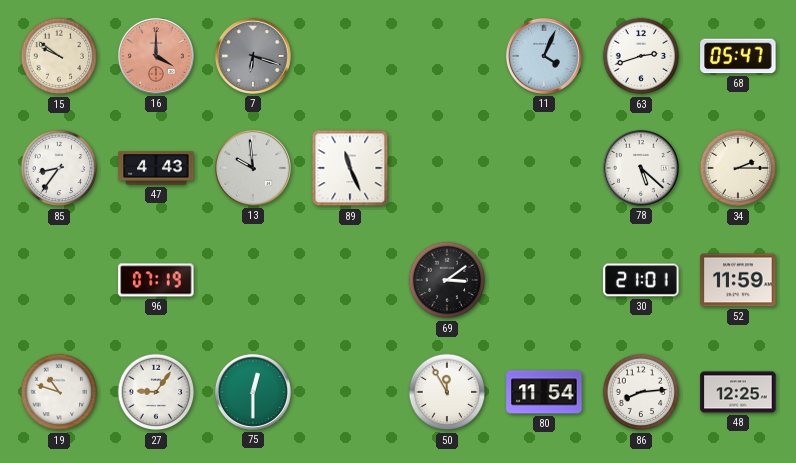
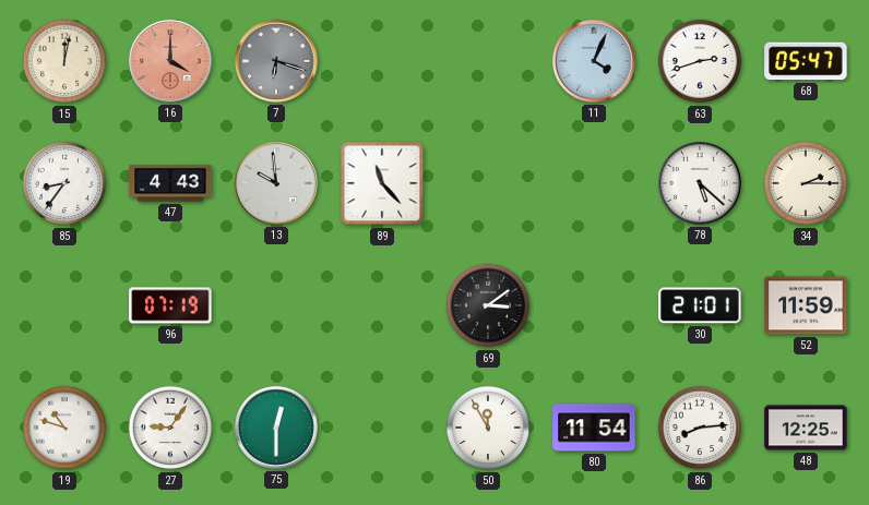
15: 9:51 -> 12:02
89: 11:26 -> 11:23
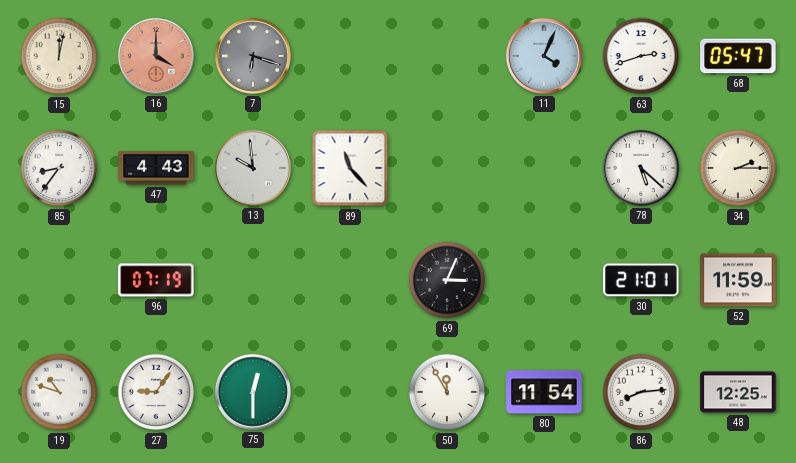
69: 3:09 -> 3:04
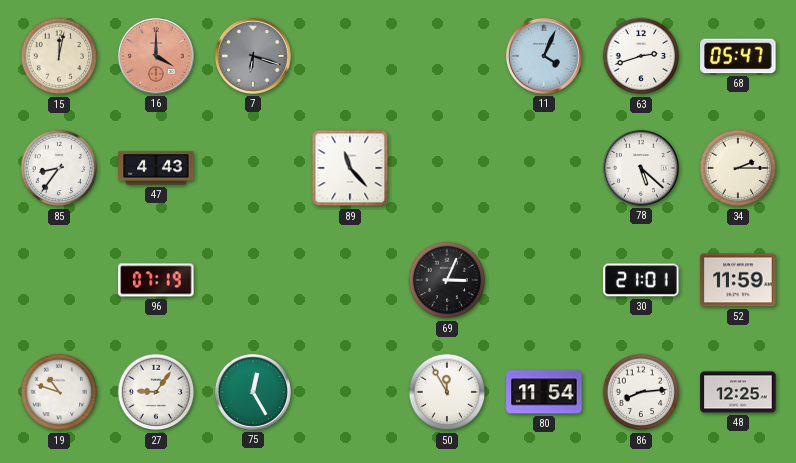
13: 9:59 -> none
75: 12:30 -> 12:25
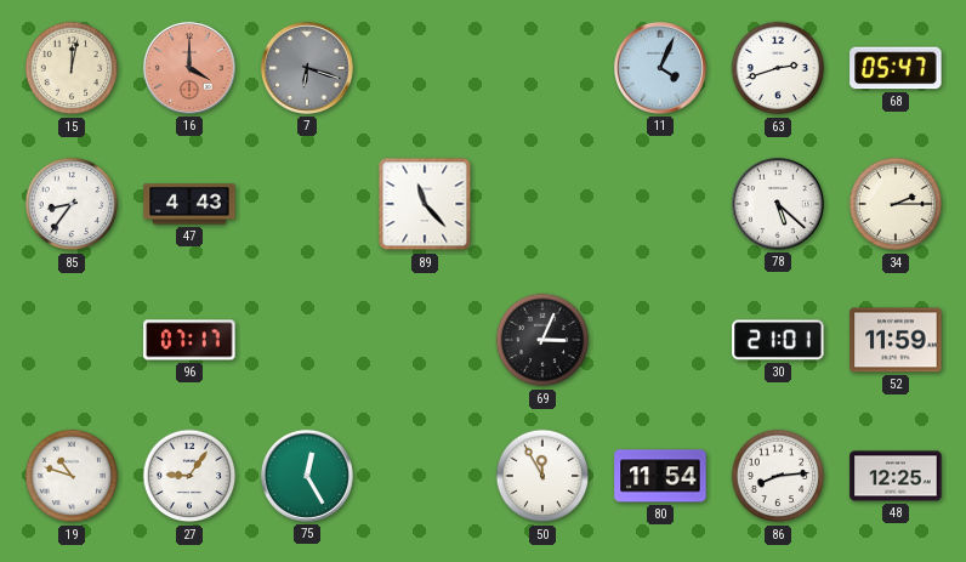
96: 07:19 -> 07:17
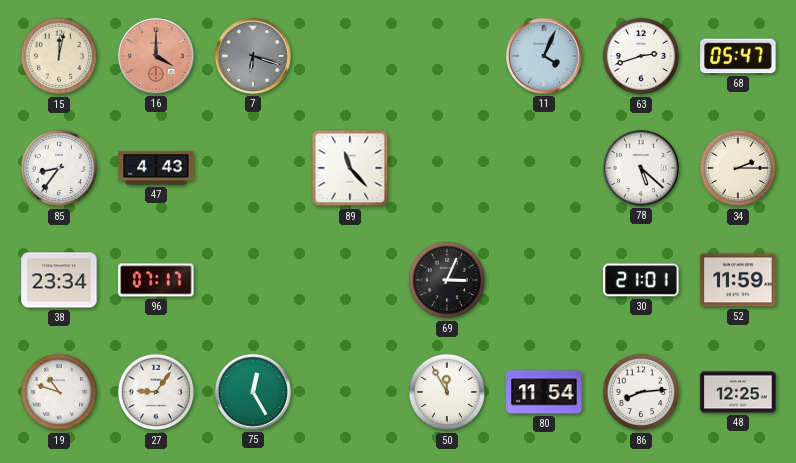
38: none -> 23:34
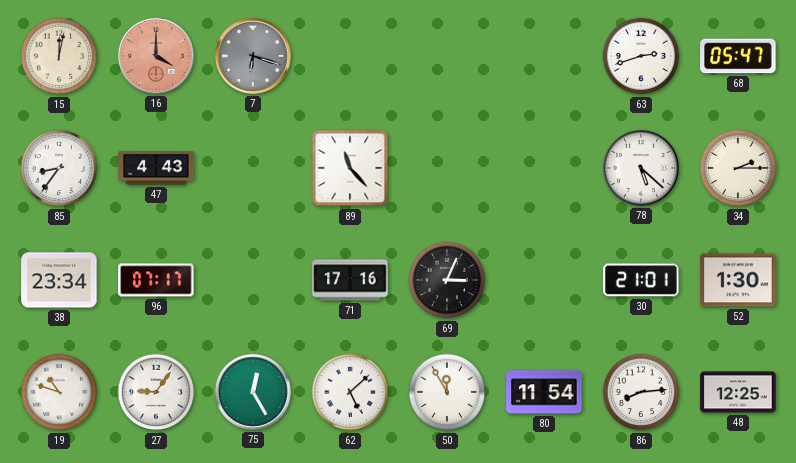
11: 4:04 -> none
71: none -> 17:16
52: 11:59 -> 1:30
62: none -> 5:08
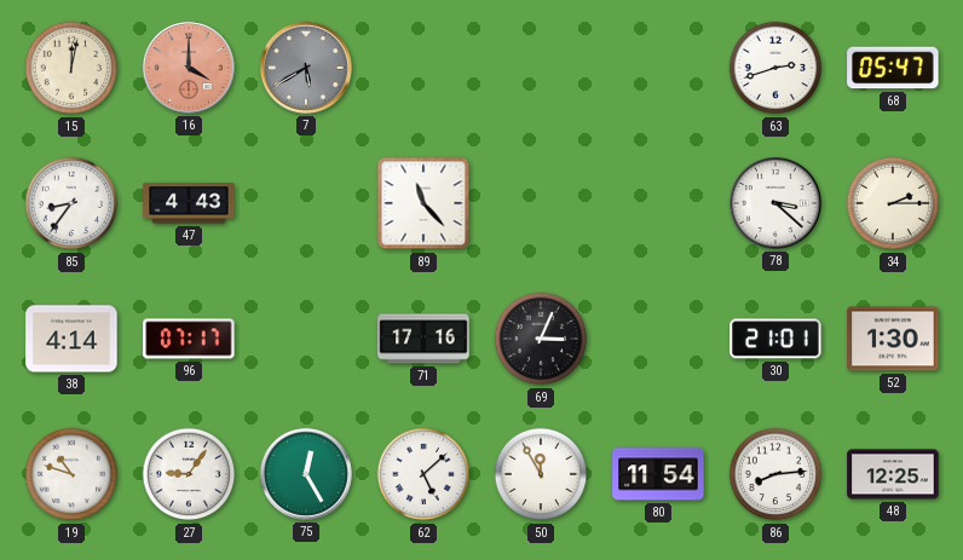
7: 6:18 -> 5:40
78: 5:22 -> 3:22
38: 23:34 -> 4:14
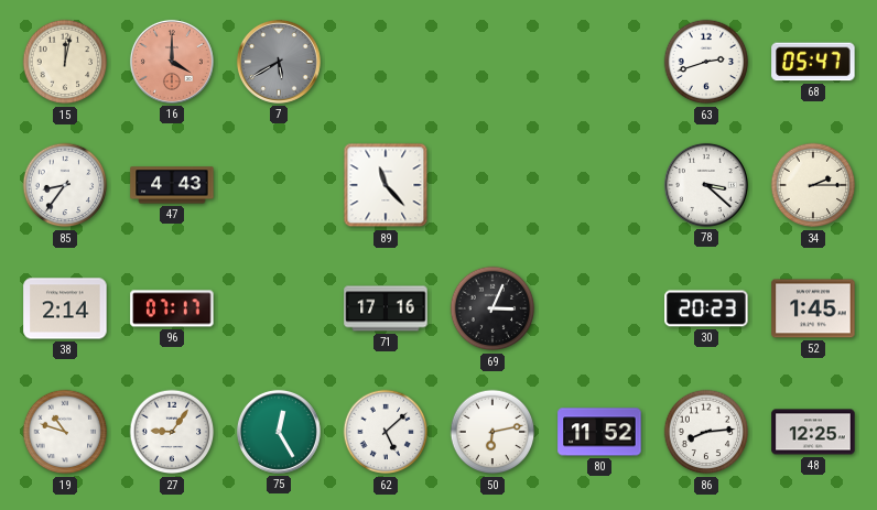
38: 4:14 -> 2:14
30: 21:01 -> 20:23
52: 1:30 -> 1:45
50: 11:55 -> 6:13
80: 11:54 -> 11:52
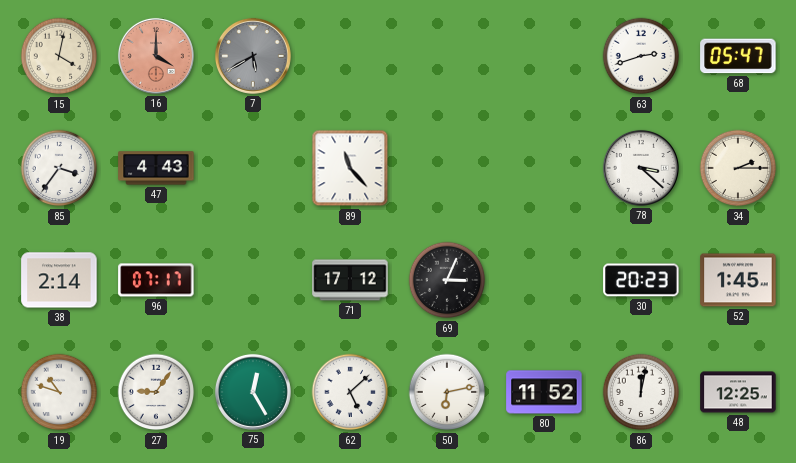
15: 12:02 -> 4:02
85: 8:36 -> 3:36
71: 17:16 -> 17:12
86: 8:14 -> 12:02
